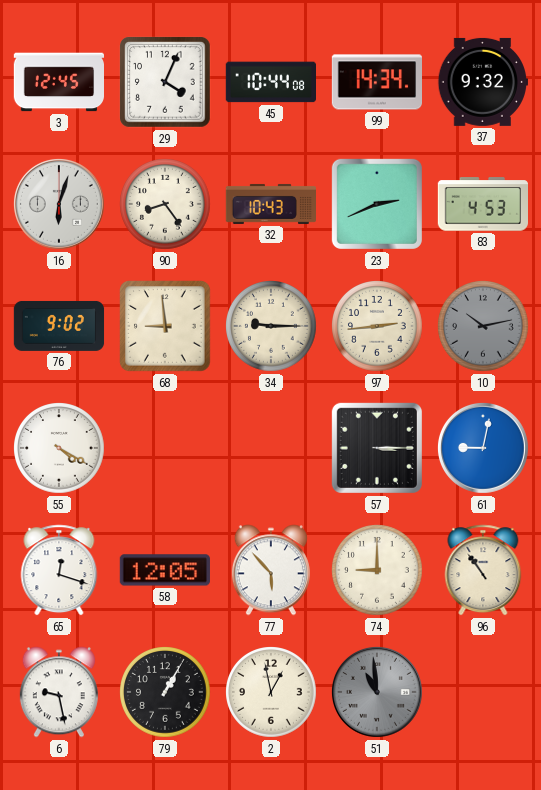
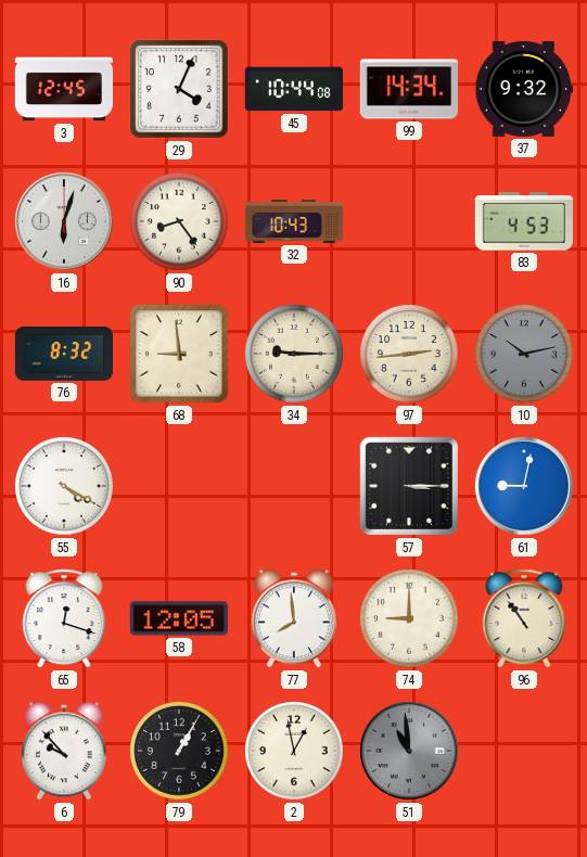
23: 2:41 -> none
76: 9:02 -> 8:32
77: 5:53 -> 7:59
6: 9:28 -> 9:53
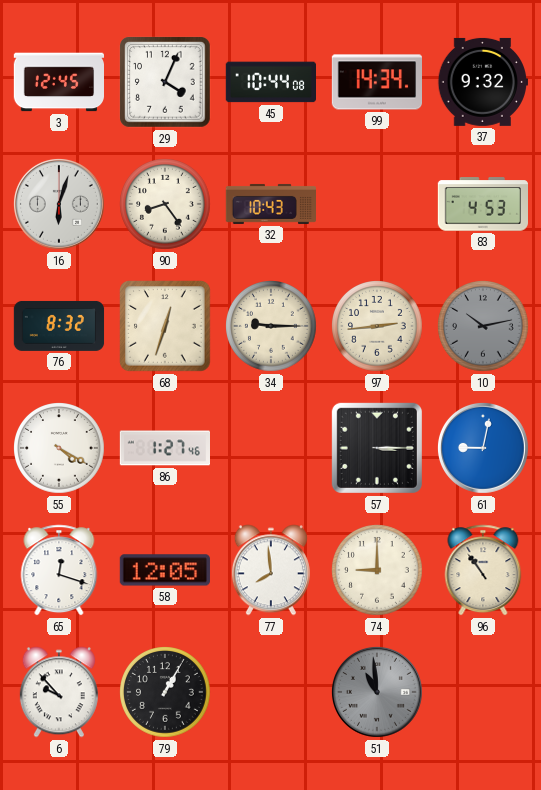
68: 8:59 -> 12:33
86: none -> 1:27
2: 12:58 -> none
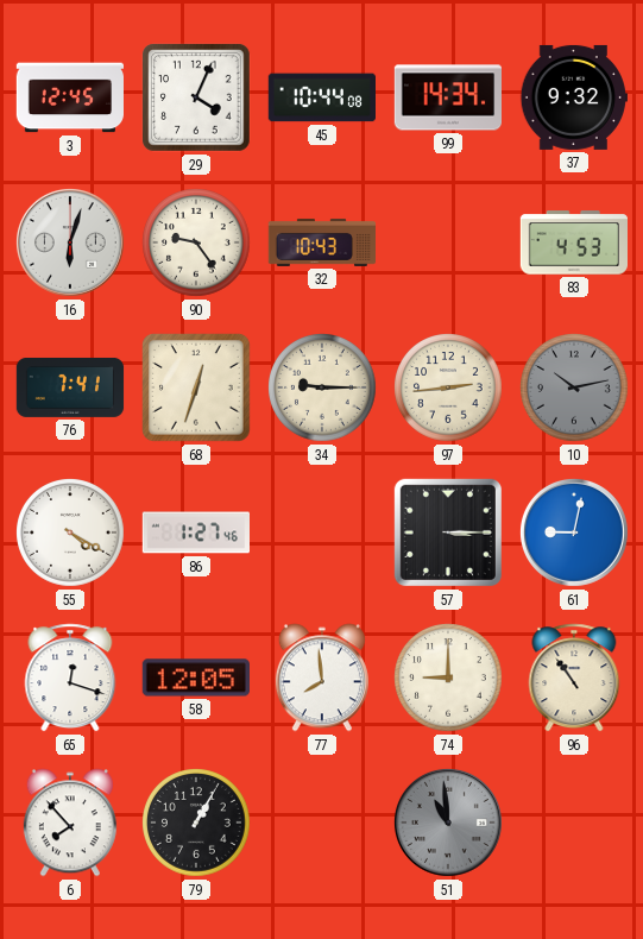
90: 8:24 -> 9:24
76: 8:32 -> 7:41
6: 9:53 -> 7:53
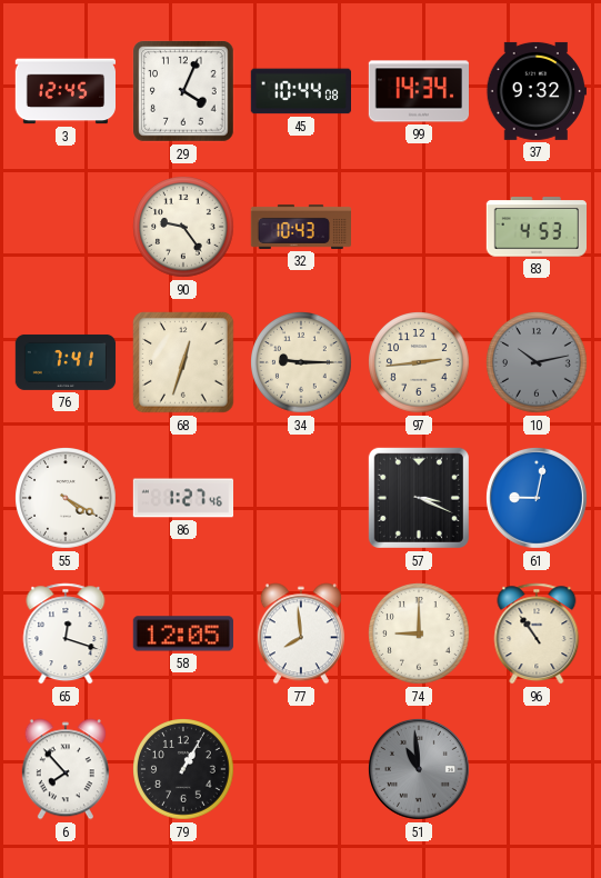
16: 6:03 -> none
57: 3:15 -> 3:19
